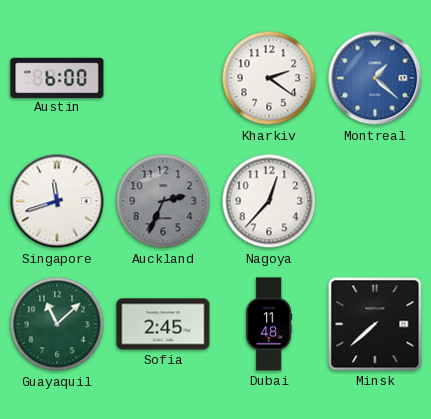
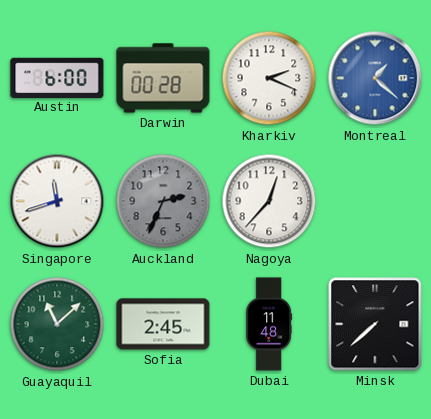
Darwin: none -> 00:28
Kharkiv: 2:21 -> 2:19
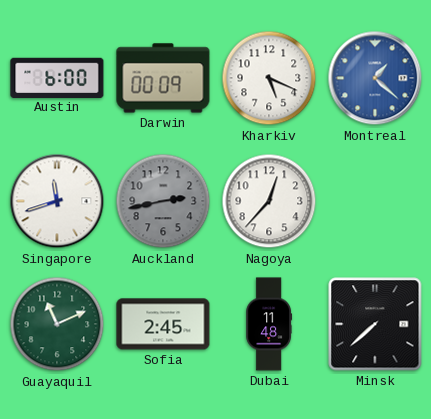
Darwin: 00:28 -> 00:09
Kharkiv: 2:19 -> 5:19
Auckland: 2:34 -> 2:43
Guayaquil: 11:08 -> 11:11
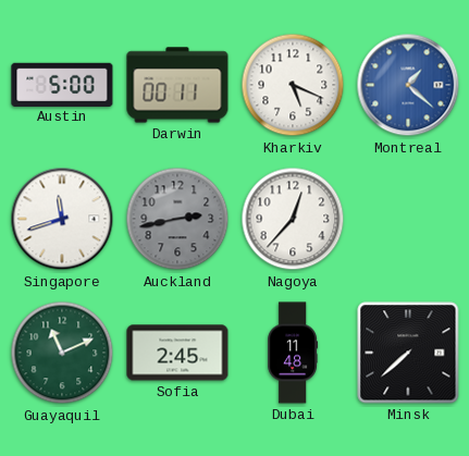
Austin: 6:00 -> 5:00
Darwin: 00:09 -> 00:11
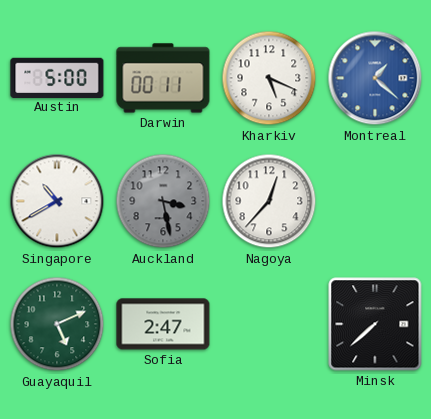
Singapore: 11:42 -> 10:40
Auckland: 2:43 -> 3:28
Guayaquil: 11:11 -> 5:11
Sofia: 2:45 -> 2:47
Dubai: 11:48 -> none
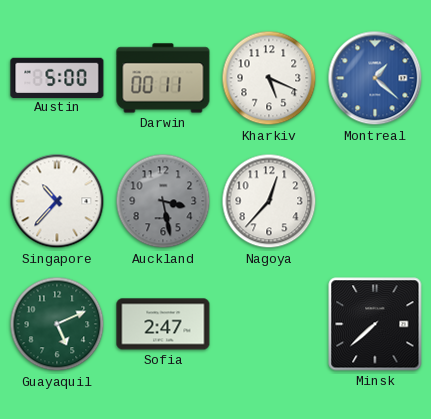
Singapore: 10:40 -> 10:37
